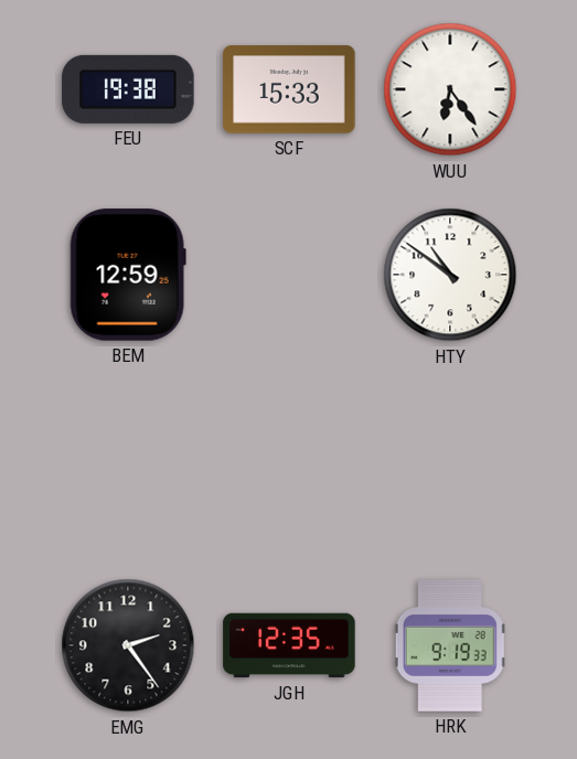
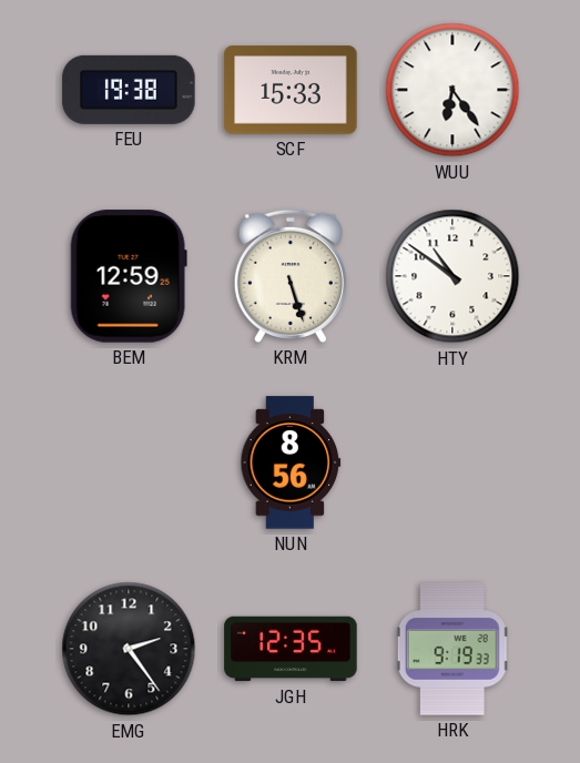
KRM: none -> 5:27
NUN: none -> 8:56
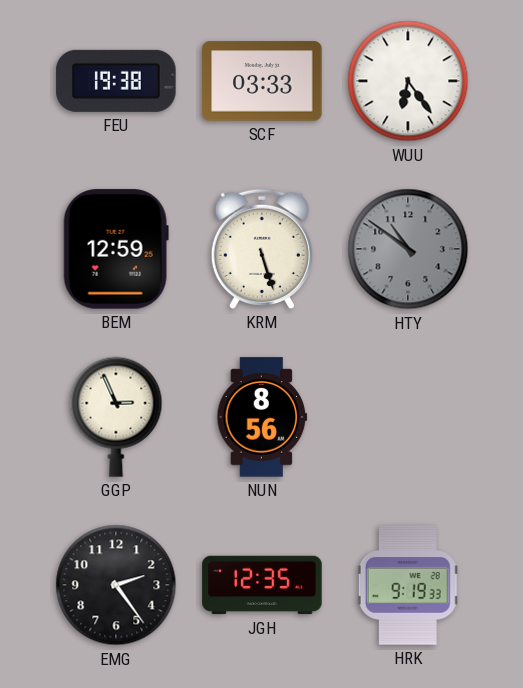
SCF: 15:33 -> 03:33
HTY dial: white -> grey
GGP: none -> 2:56
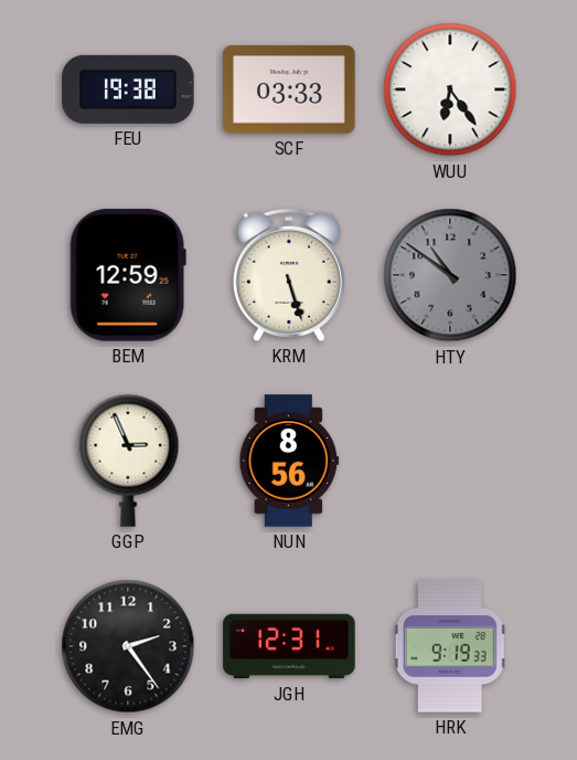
JGH: 12:35 -> 12:31
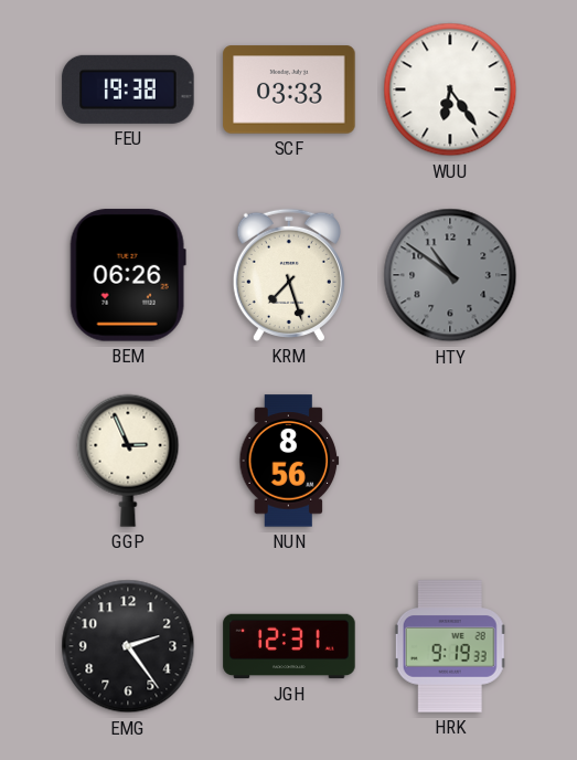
BEM: 12:59 -> 06:26
KRM: 5:27 -> 7:27
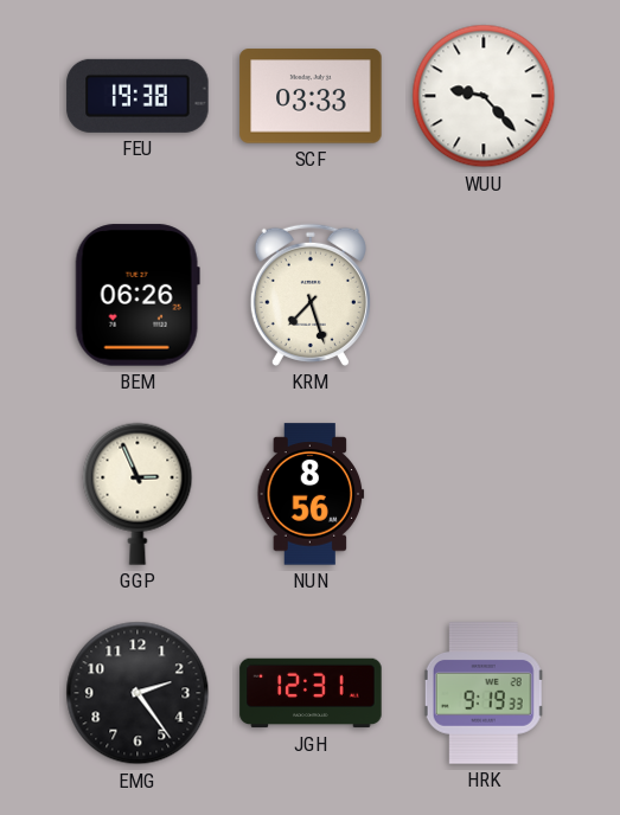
WUU: 6:24 -> 9:23
HTY: 10:51 -> none
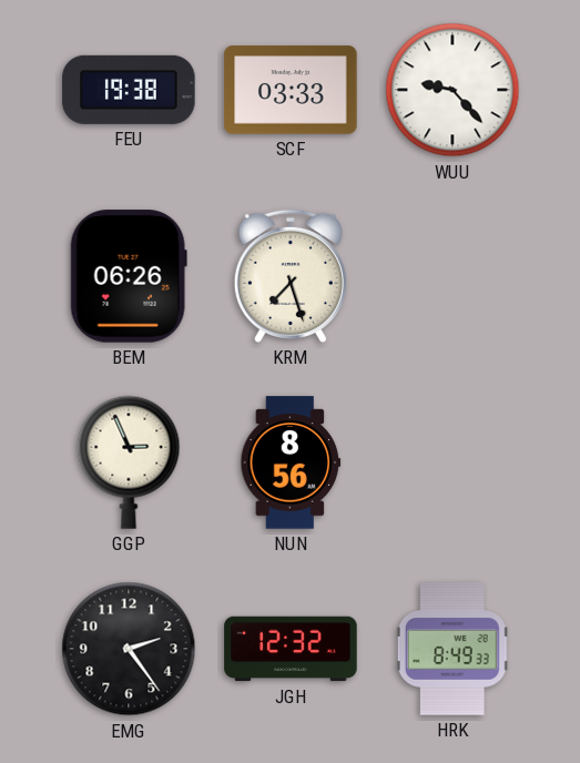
JGH: 12:31 -> 12:32
HRK: 9:19 -> 8:49
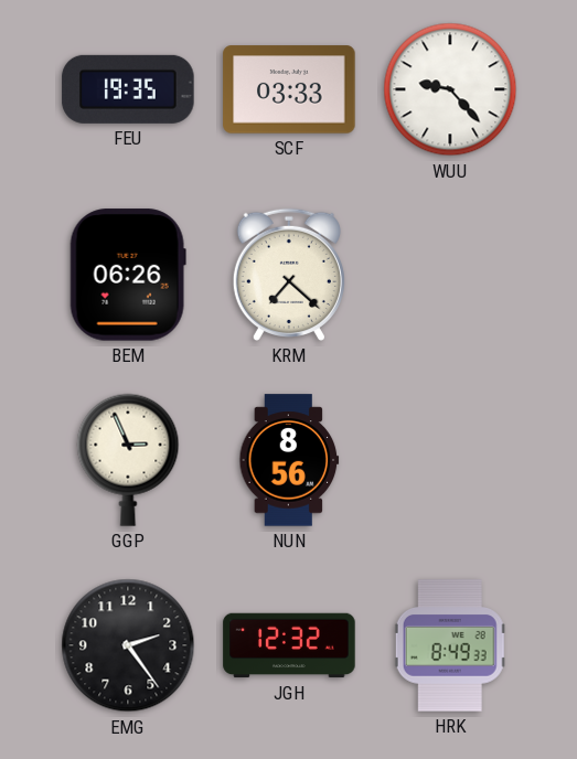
FEU: 19:38 -> 19:35
KRM: 7:27 -> 7:22
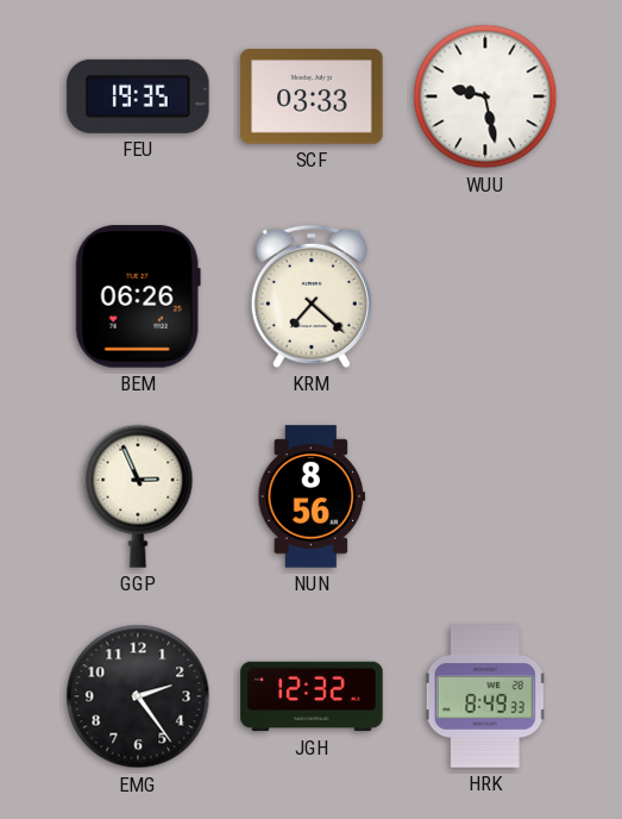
WUU: 9:23 -> 9:28
